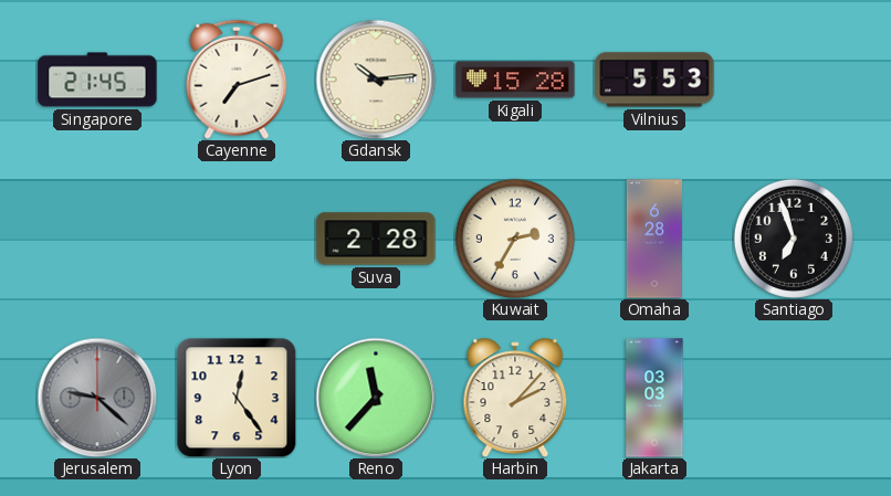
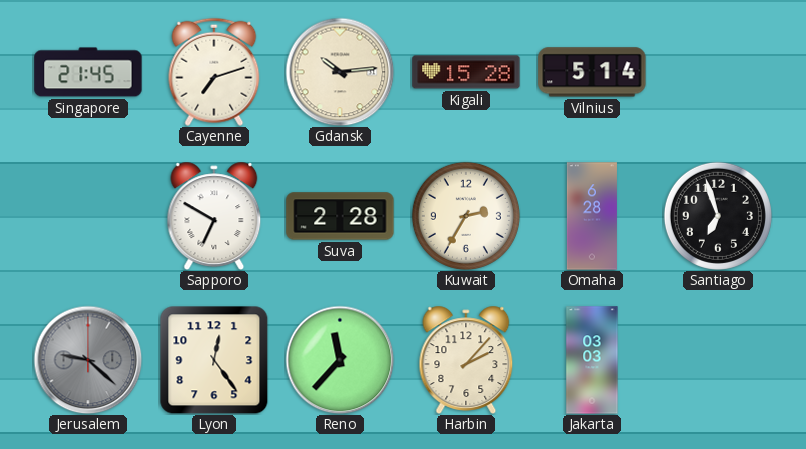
Vilnius: 5:53 -> 5:14
Sapporo: none -> 6:50
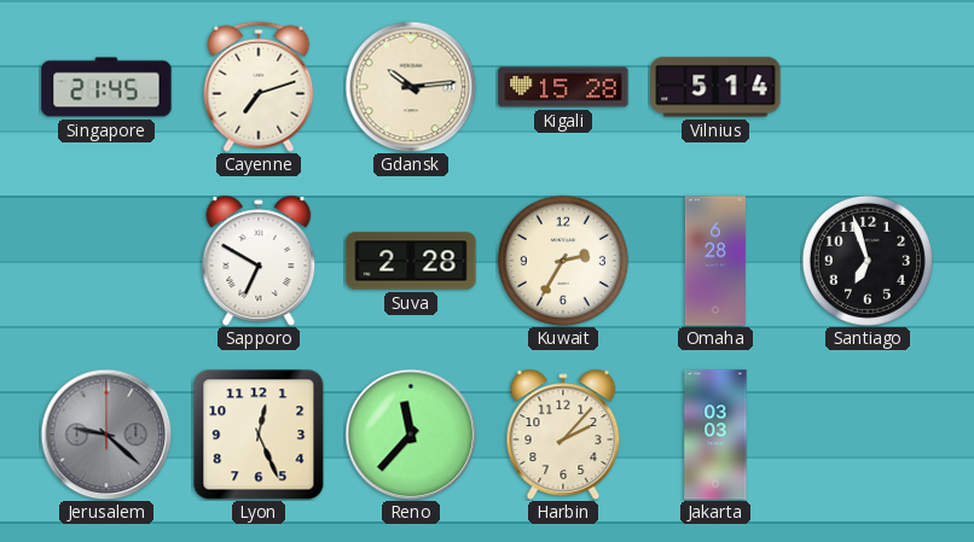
Lyon: 12:24 -> 12:26
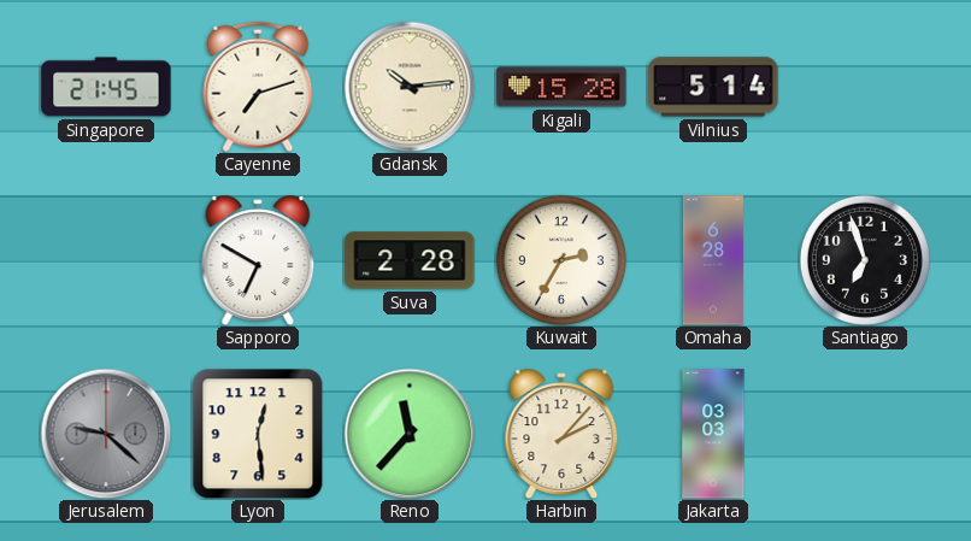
Lyon: 12:26 -> 12:29
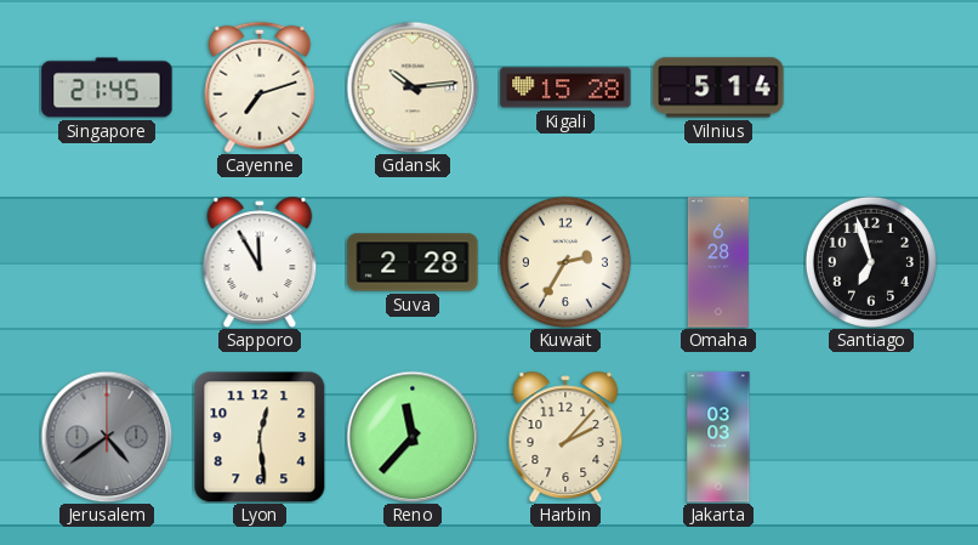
Sapporo: 6:50 -> 11:55
Jerusalem: 9:22 -> 4:39
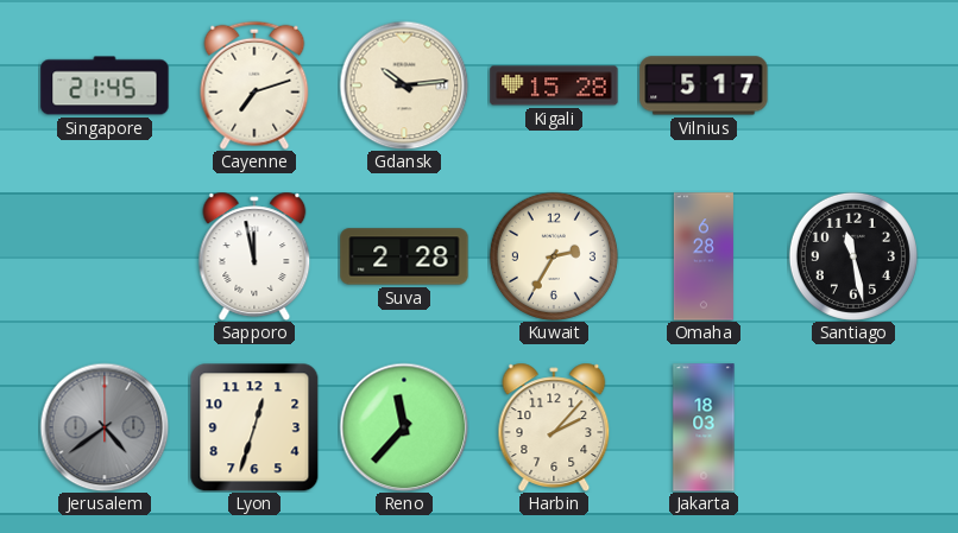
Vilnius: 5:14 -> 5:17
Sapporo: 11:55 -> 11:58
Santiago: 6:57 -> 11:28
Lyon: 12:29 -> 12:33
Jakarta: 03:03 -> 18:03
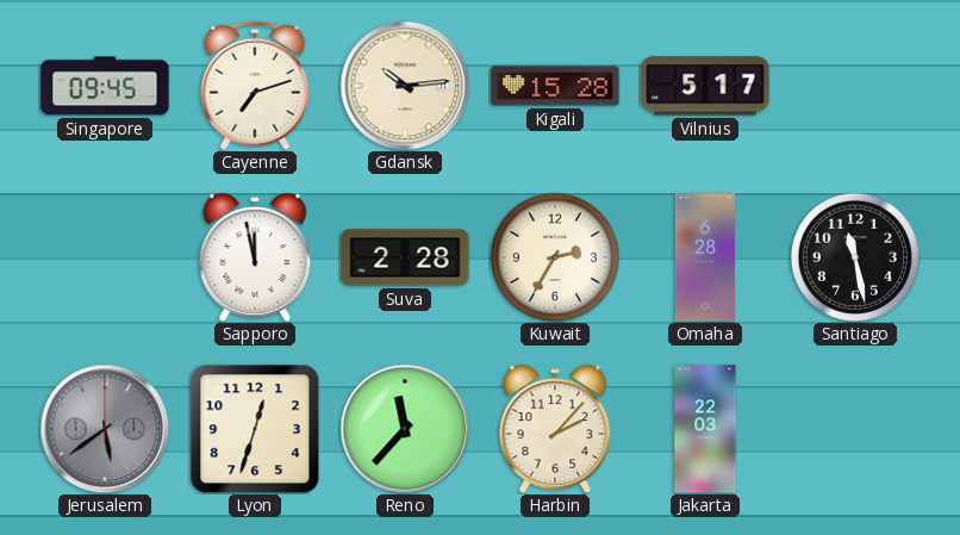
Singapore: 21:45 -> 09:45
Jerusalem: 4:39 -> 5:39
Jakarta: 18:03 -> 22:03
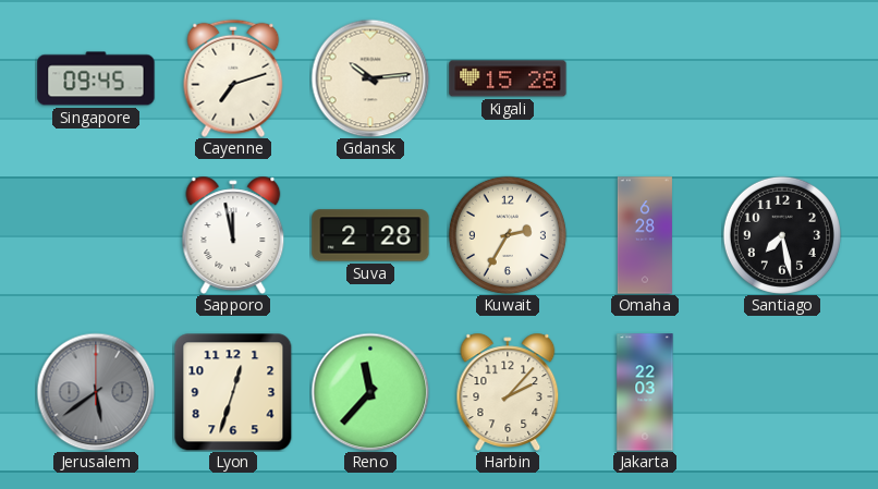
Vilnius: 5:17 -> none
Santiago: 11:28 -> 7:28
